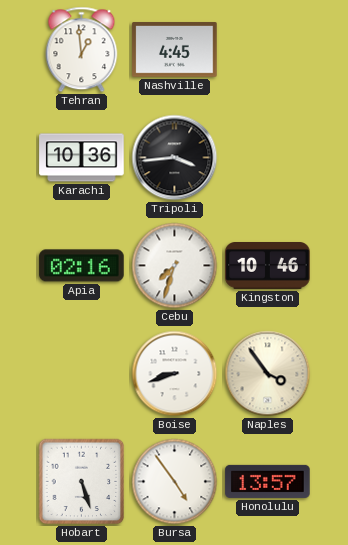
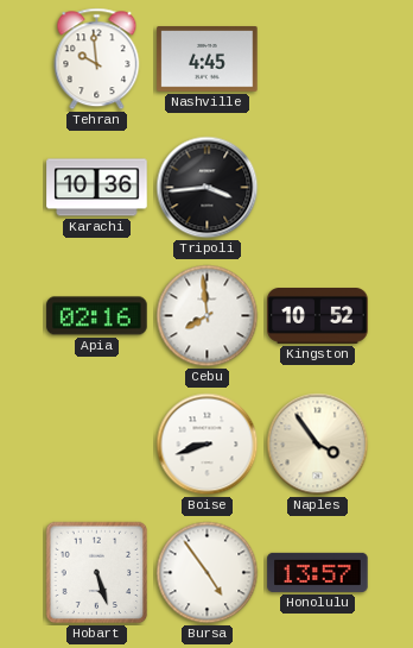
Tehran: 12:59 -> 9:59
Cebu: 7:33 -> 7:59
Kingston: 10:46 -> 10:52
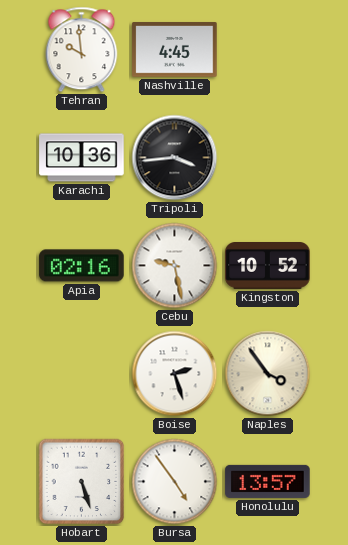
Cebu: 7:59 -> 9:28
Boise: 8:42 -> 2:27
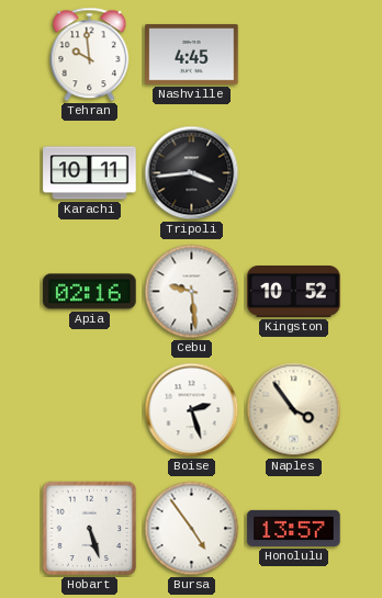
Karachi: 10:36 -> 10:11
Cebu: 9:28 -> 9:29
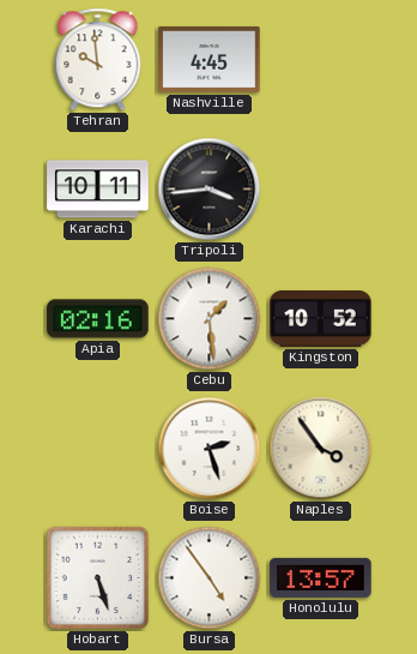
Cebu: 9:29 -> 1:29
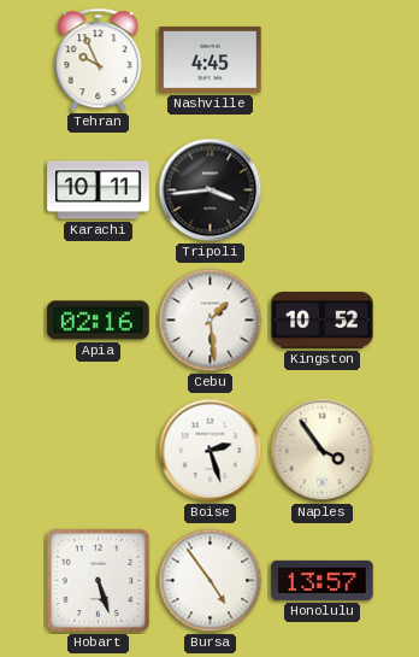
Tehran: 9:59 -> 9:56
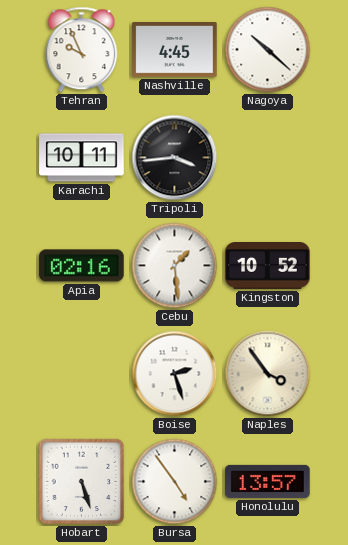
Nagoya: none -> 10:22
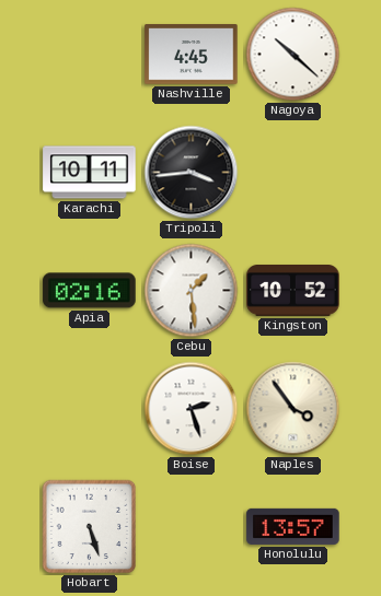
Tehran: 9:56 -> none
Bursa: 4:54 -> none
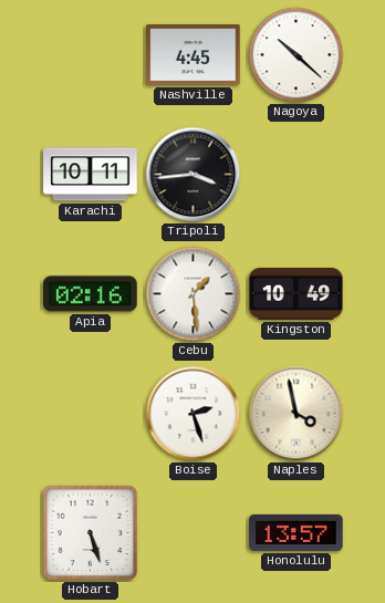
Kingston: 10:52 -> 10:49
Naples: 3:54 -> 3:58
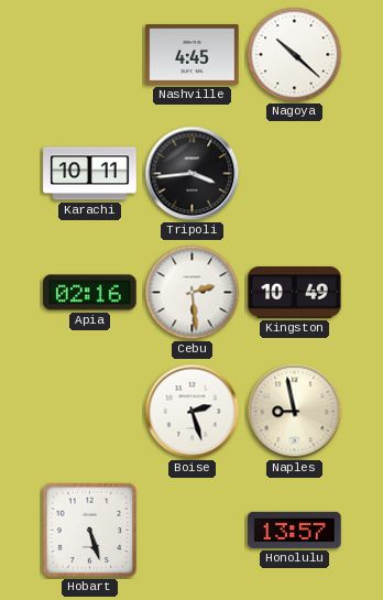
Cebu: 1:29 -> 2:29
Naples: 3:58 -> 8:58
